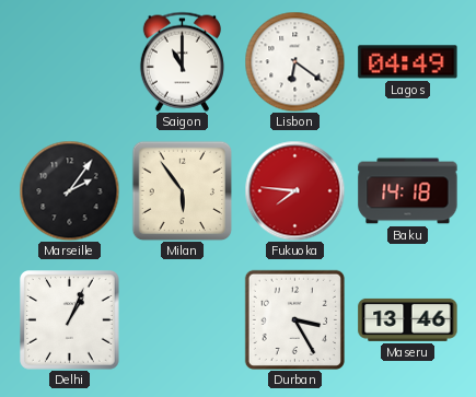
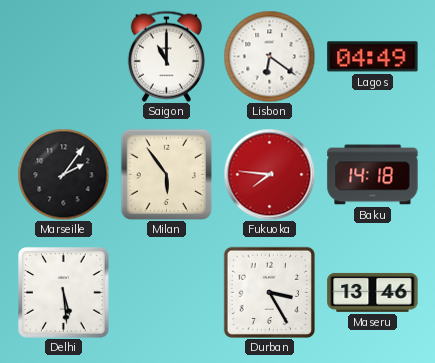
Delhi: 1:04 -> 5:29
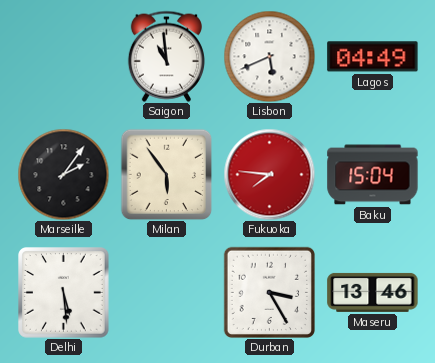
Saigon: 11:00 -> 10:59
Lisbon: 6:21 -> 5:41
Baku: 14:18 -> 15:04
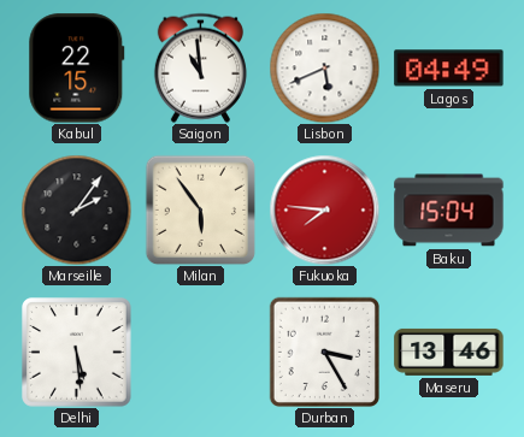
Kabul: none -> 22:15
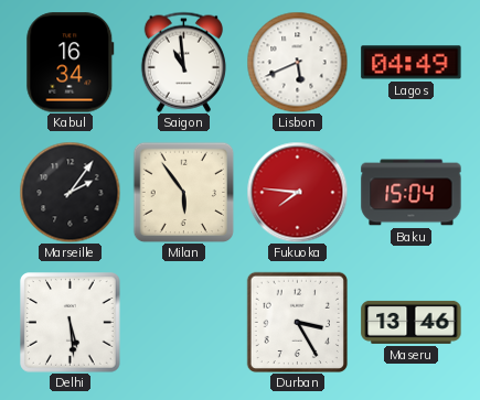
Kabul: 22:15 -> 16:34
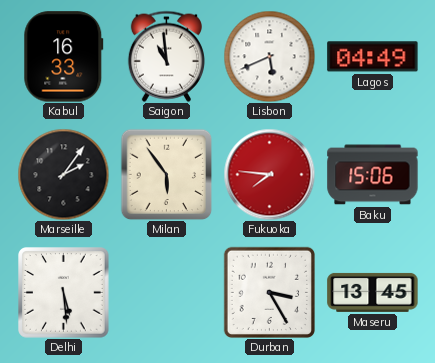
Kabul: 16:34 -> 16:33
Baku: 15:04 -> 15:06
Maseru: 13:46 -> 13:45
